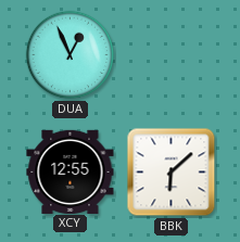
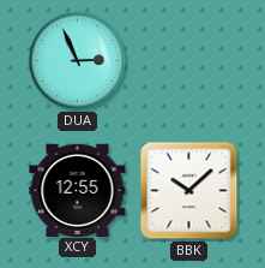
DUA: 12:56 -> 2:56
BBK: 6:08 -> 10:08
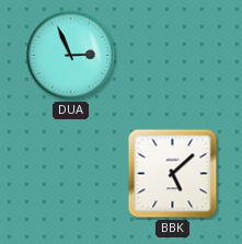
XCY: 12:55 -> none
BBK: 10:08 -> 5:08
